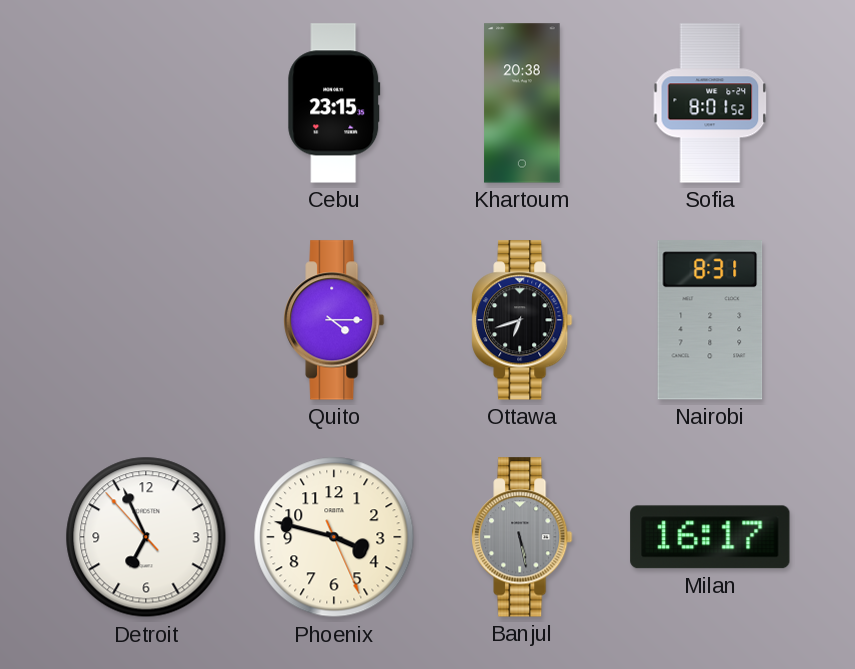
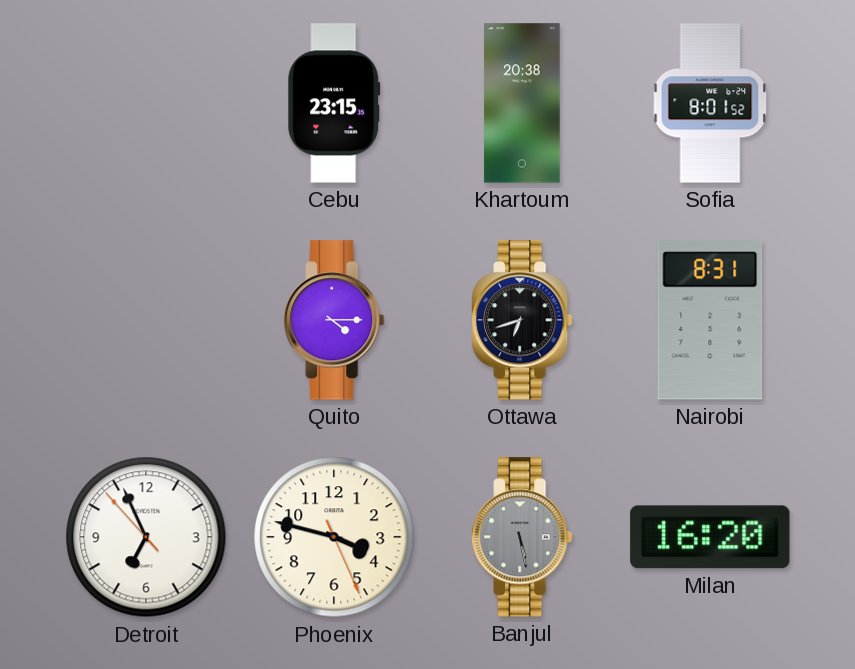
Milan: 16:17 -> 16:20
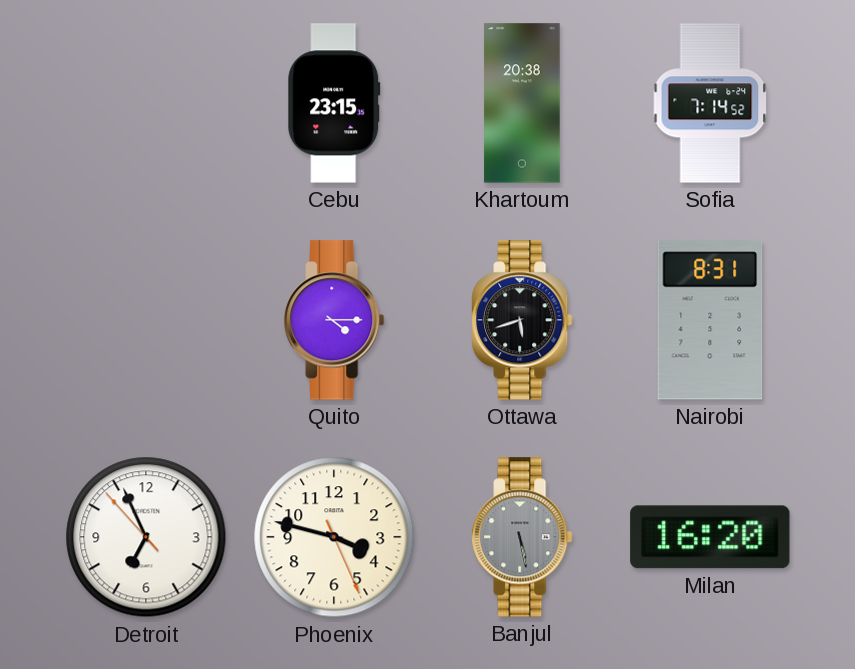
Sofia: 8:01 -> 7:14
Ottawa: 6:42 -> 5:42
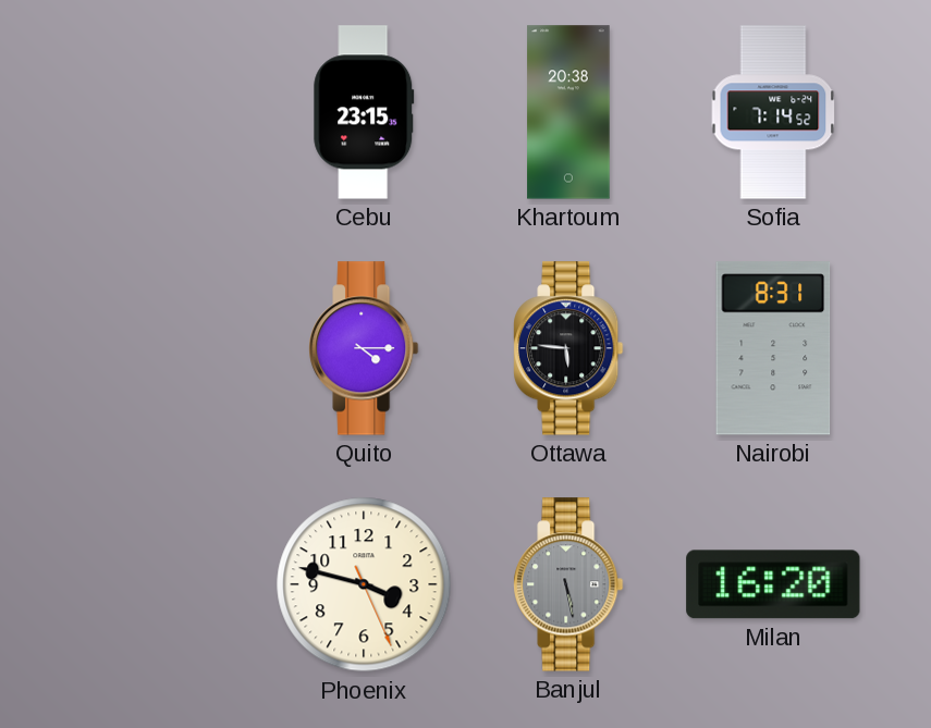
Ottawa: 5:42 -> 5:46
Detroit: 6:55 -> none
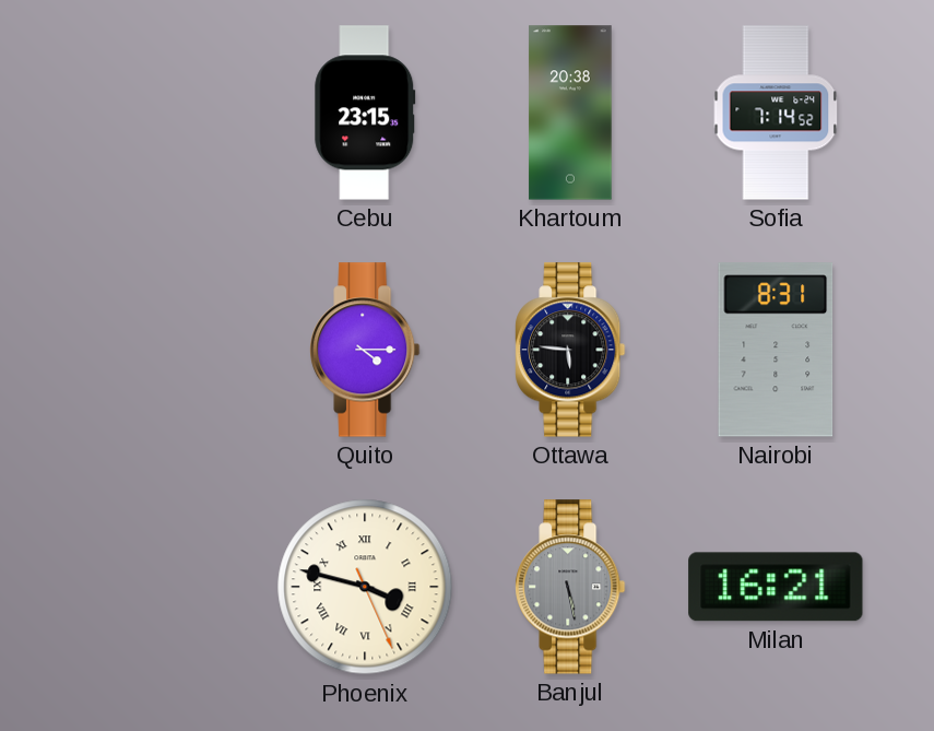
Phoenix numerals: Arabic -> Roman
Milan: 16:20 -> 16:21
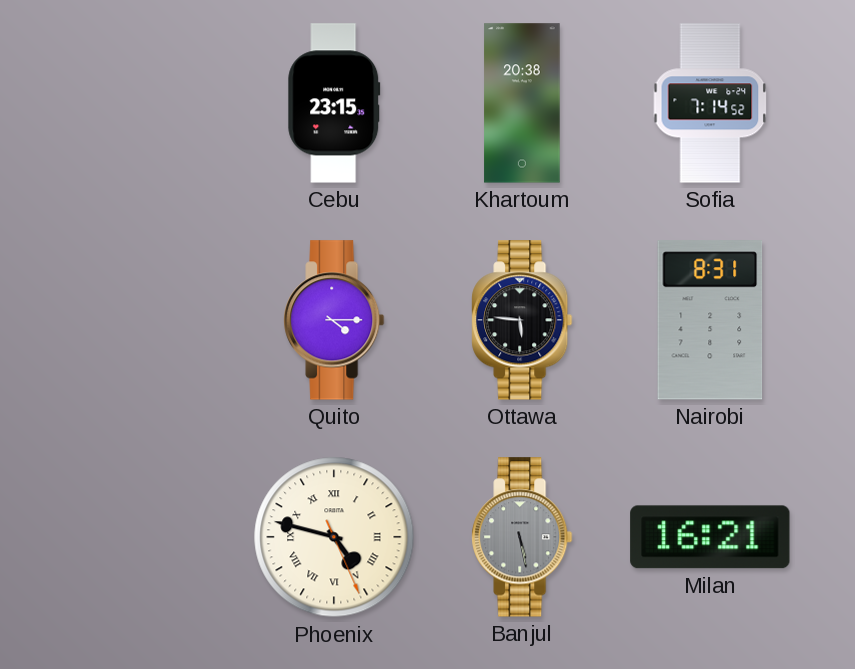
Phoenix: 3:47 -> 4:47
